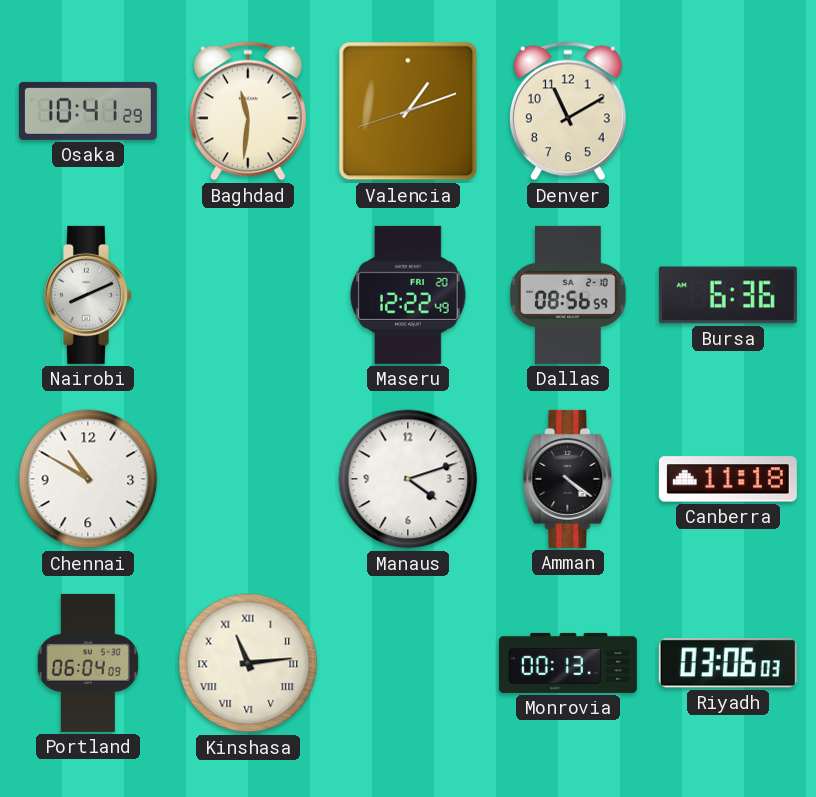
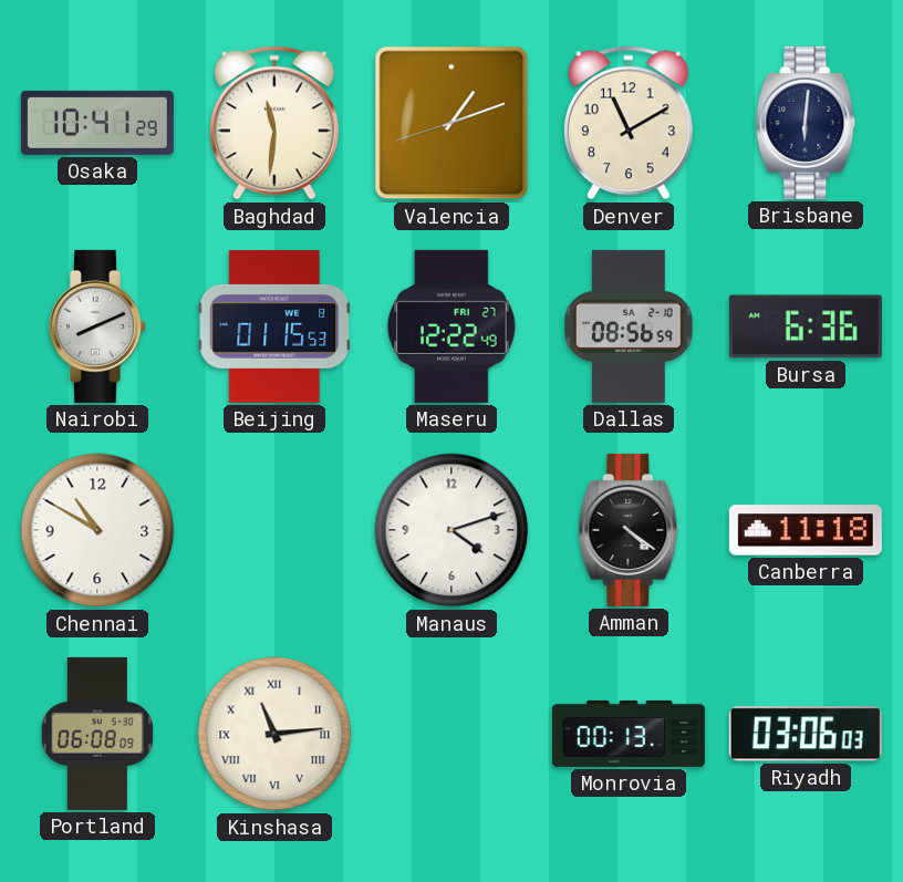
Brisbane: none -> 6:01
Beijing: none -> 01:15
Maseru date: FRI 20 -> FRI 27
Portland: 06:04 -> 06:08
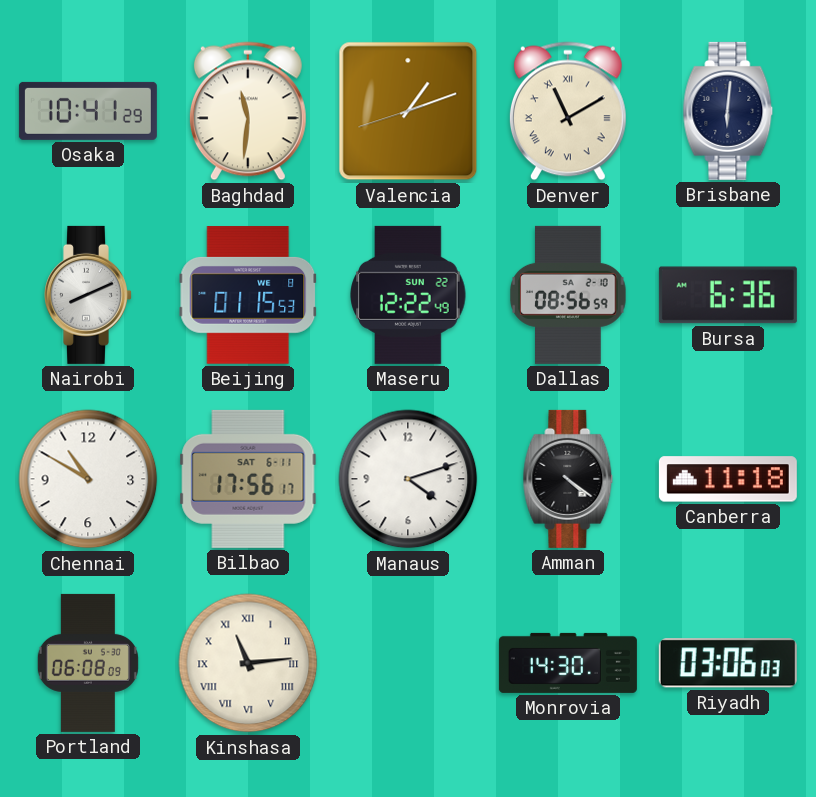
Denver numerals: Arabic -> Roman
Maseru date: FRI 27 -> SUN 22
Bilbao: none -> 17:56
Monrovia: 00:13 -> 14:30
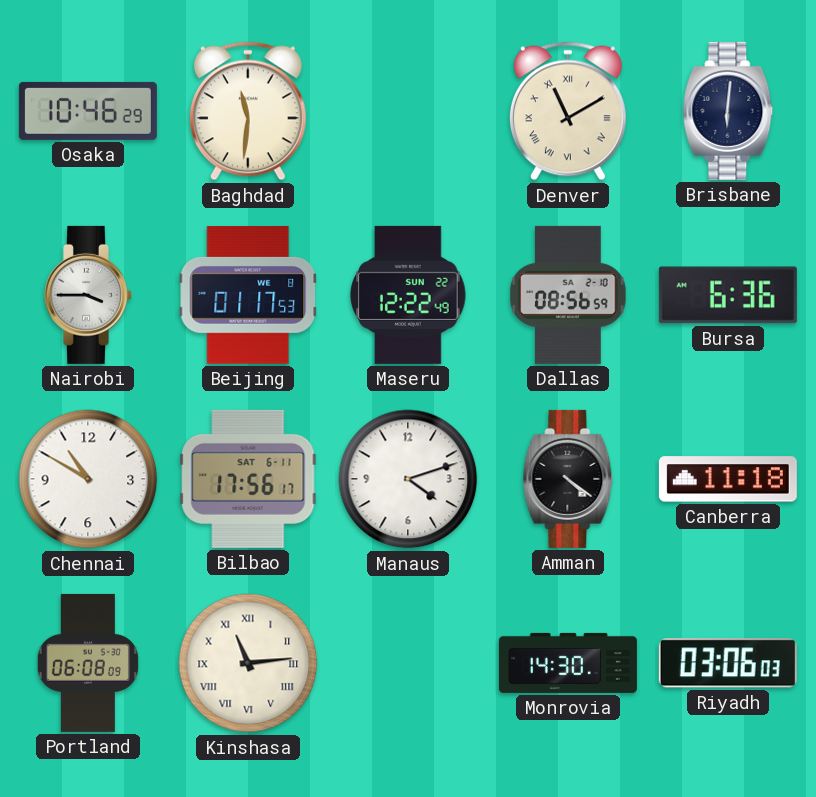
Osaka: 10:41 -> 10:46
Valencia: 1:11 -> none
Nairobi: 8:11 -> 3:45
Beijing: 01:15 -> 01:17
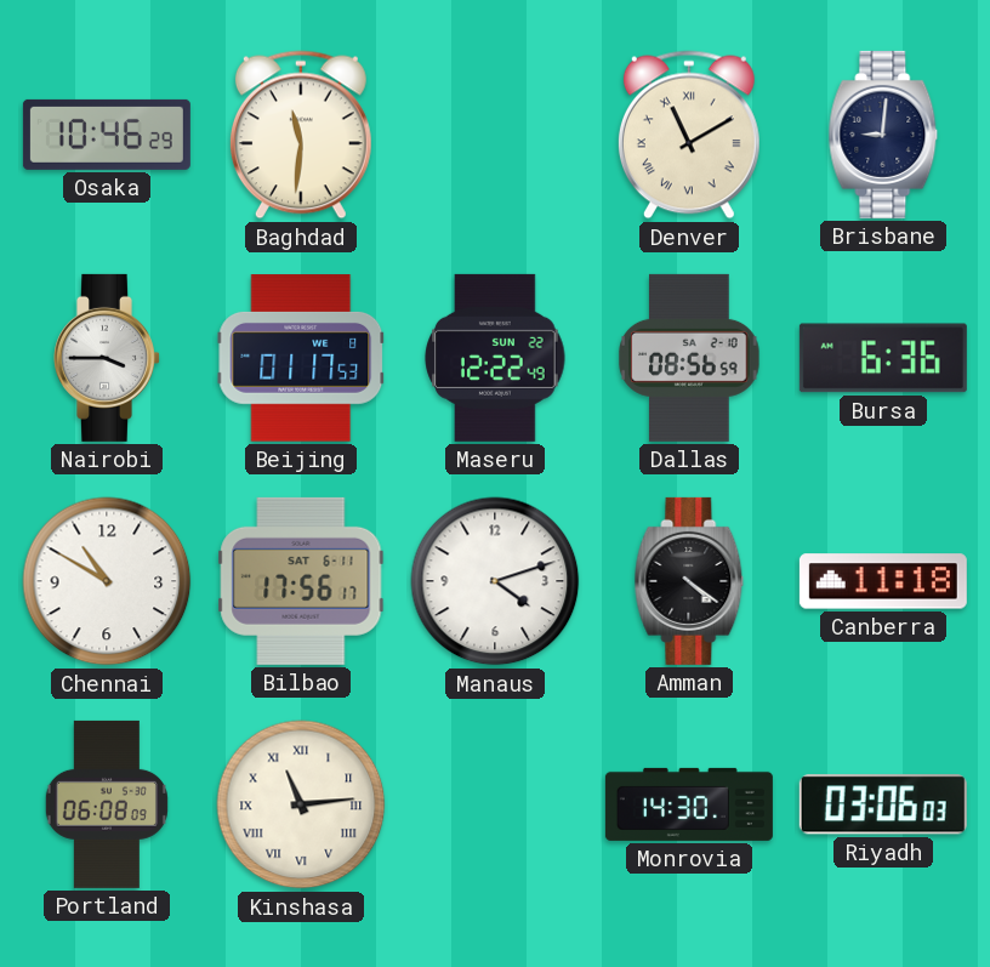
Brisbane: 6:01 -> 9:01
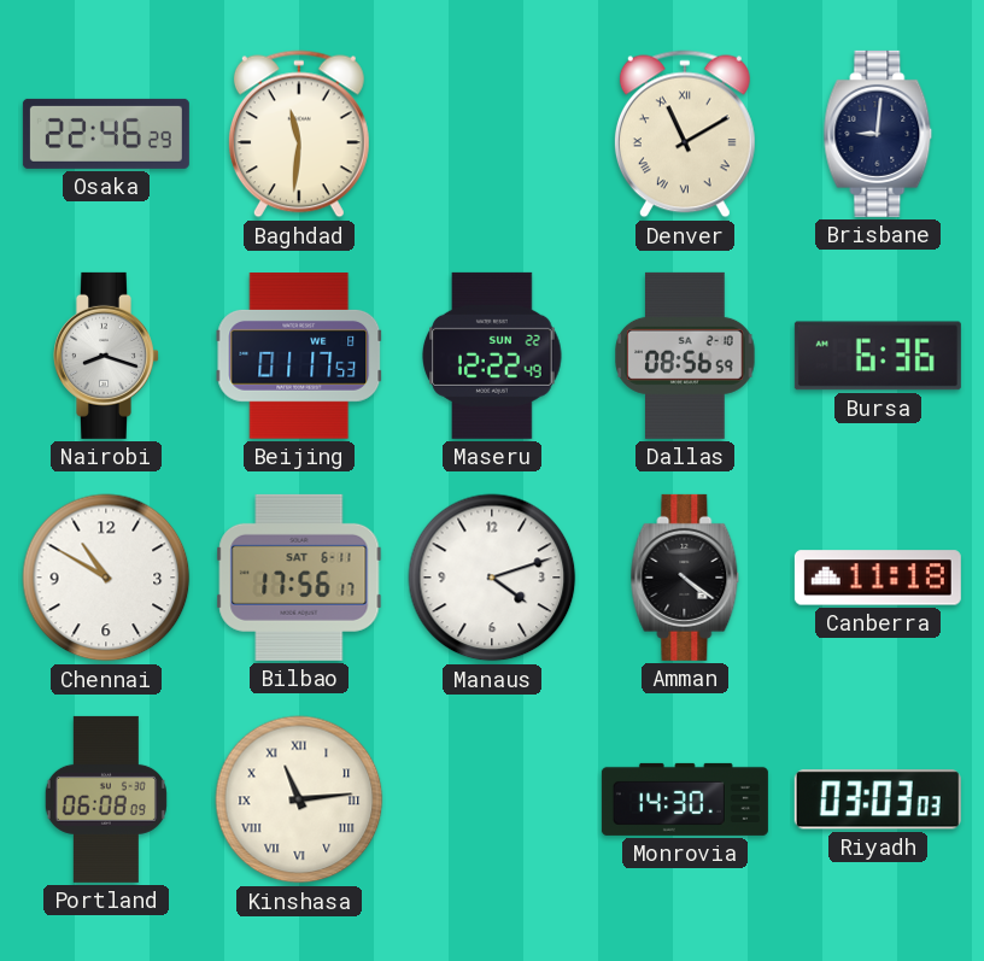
Osaka: 10:46 -> 22:46
Nairobi: 3:45 -> 8:18
Riyadh: 03:06 -> 03:03
